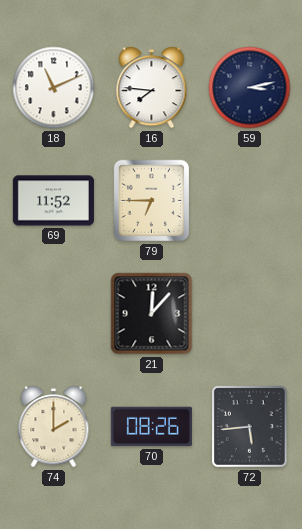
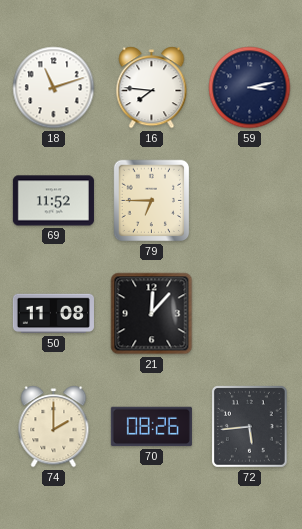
18: 11:11 -> 11:12
50: none -> 11:08
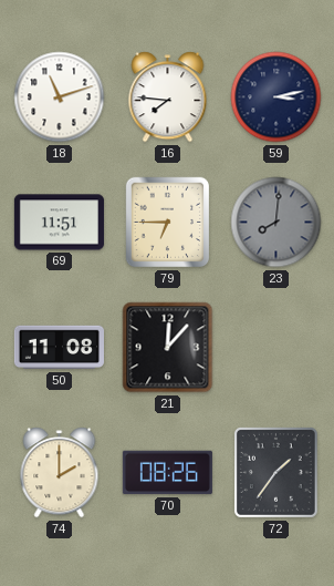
69: 11:52 -> 11:51
23: none -> 8:01
72: 5:44 -> 1:36
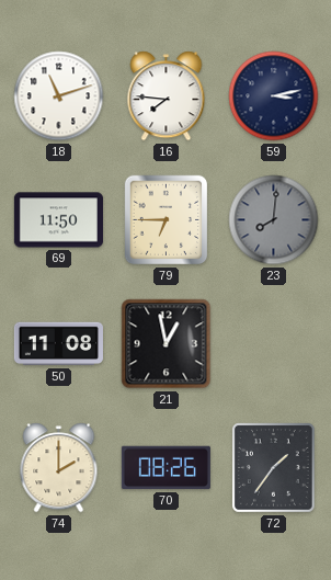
69: 11:51 -> 11:50
21: 12:07 -> 12:58
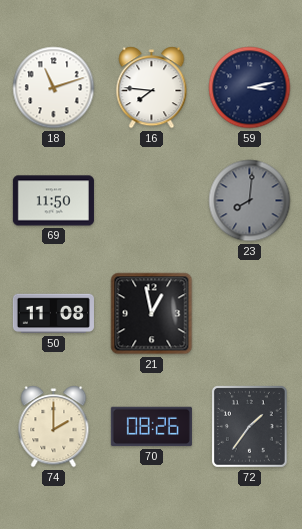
79: 6:45 -> none
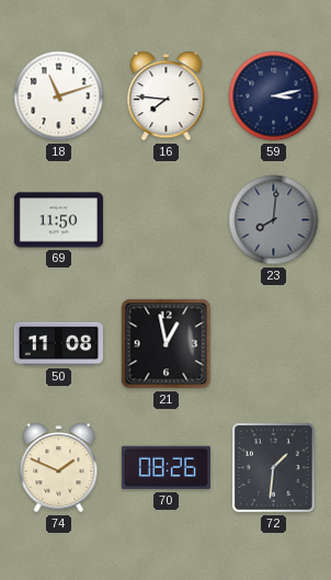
74: 2:00 -> 1:49
72: 1:36 -> 1:31
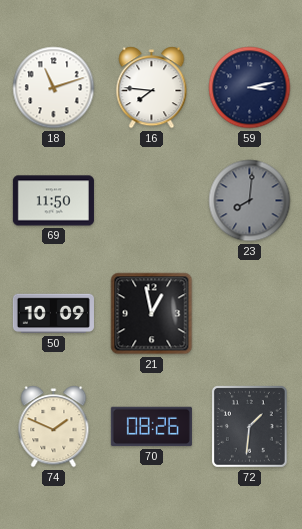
50: 11:08 -> 10:09
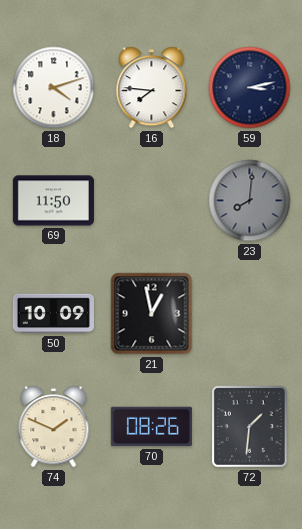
18: 11:12 -> 4:12
